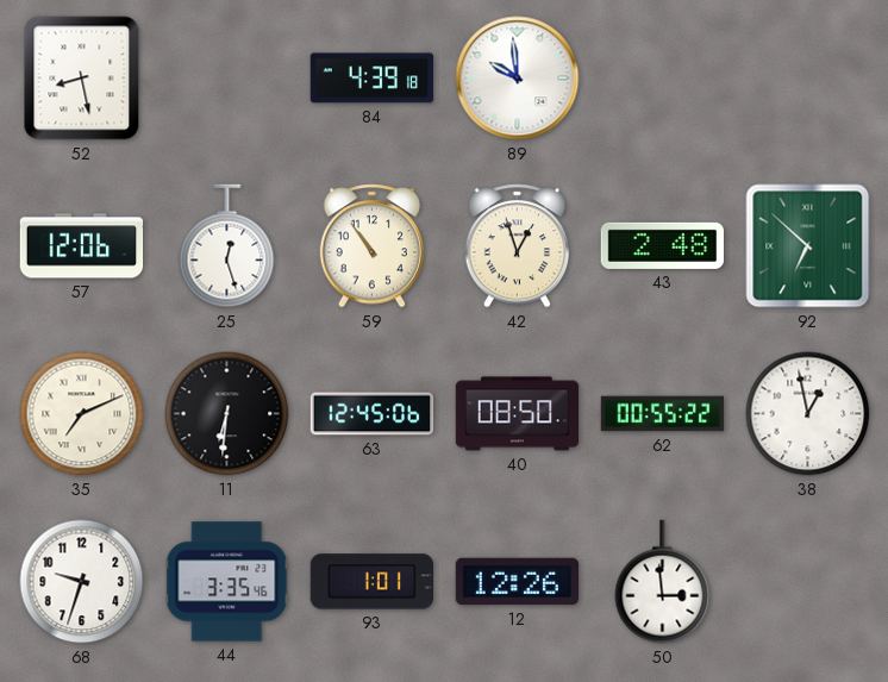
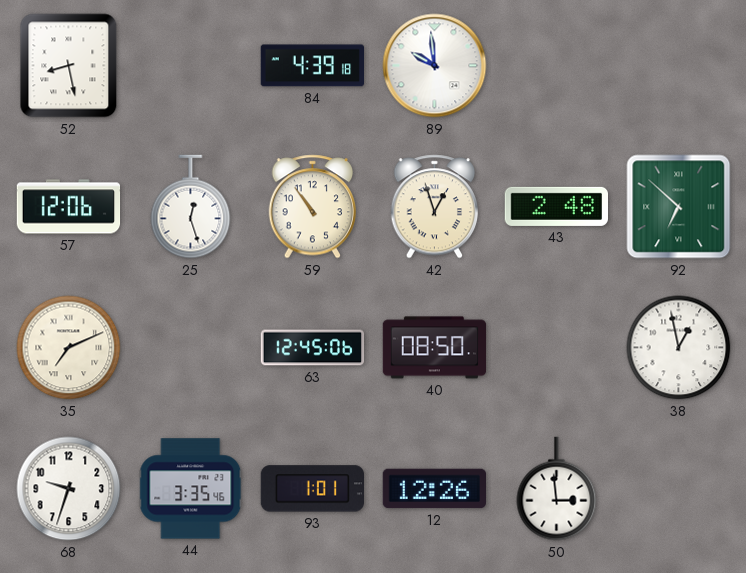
11: 6:31 -> none
62: 00:55 -> none
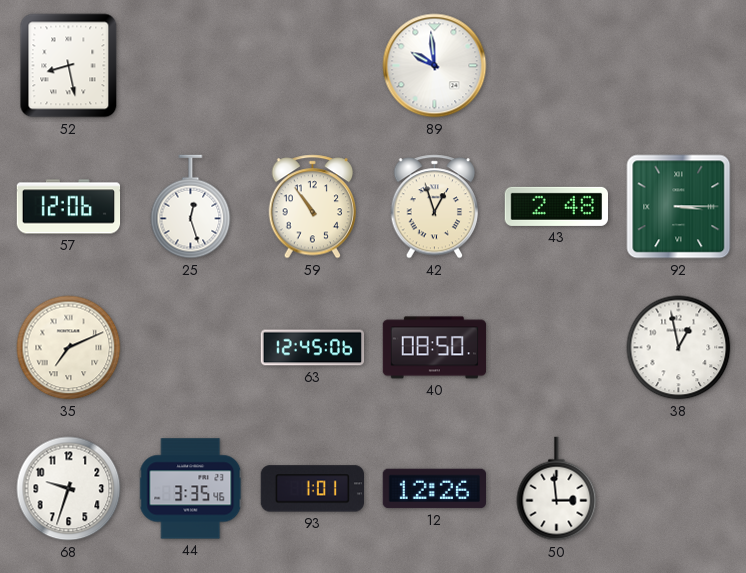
84: 4:39 -> none
92: 6:52 -> 3:15
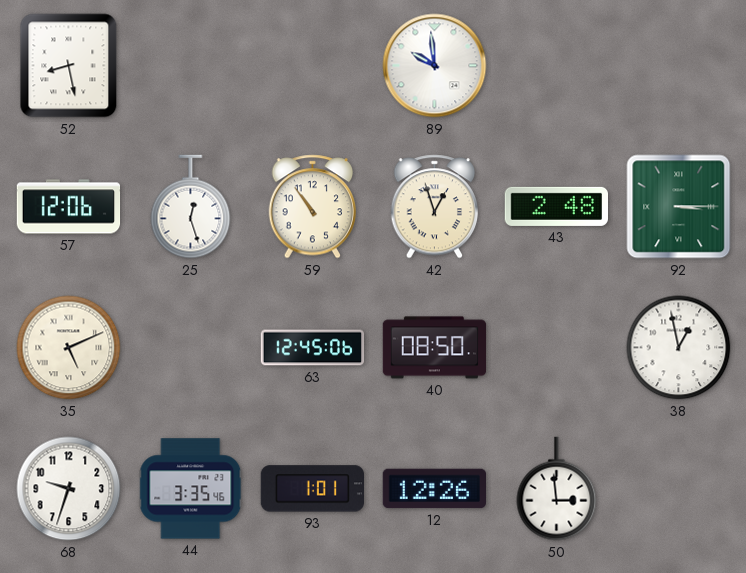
35: 7:11 -> 5:11
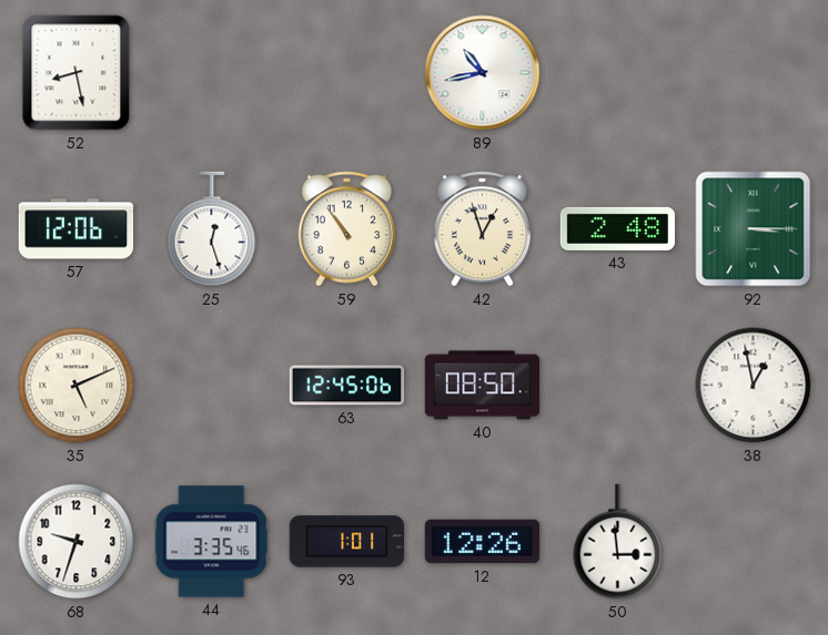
89: 9:59 -> 10:43
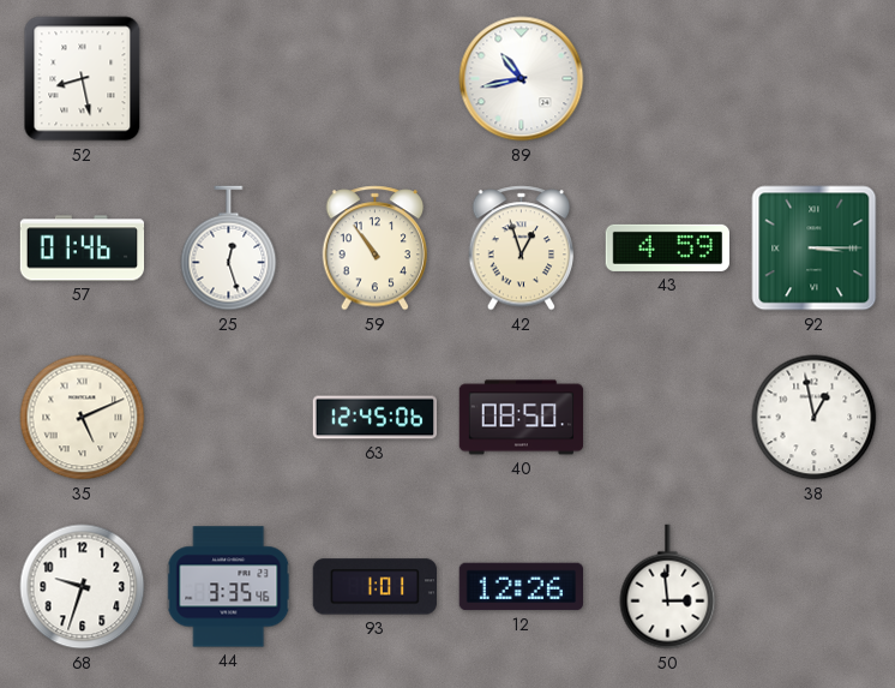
57: 12:06 -> 01:46
43: 2:48 -> 4:59
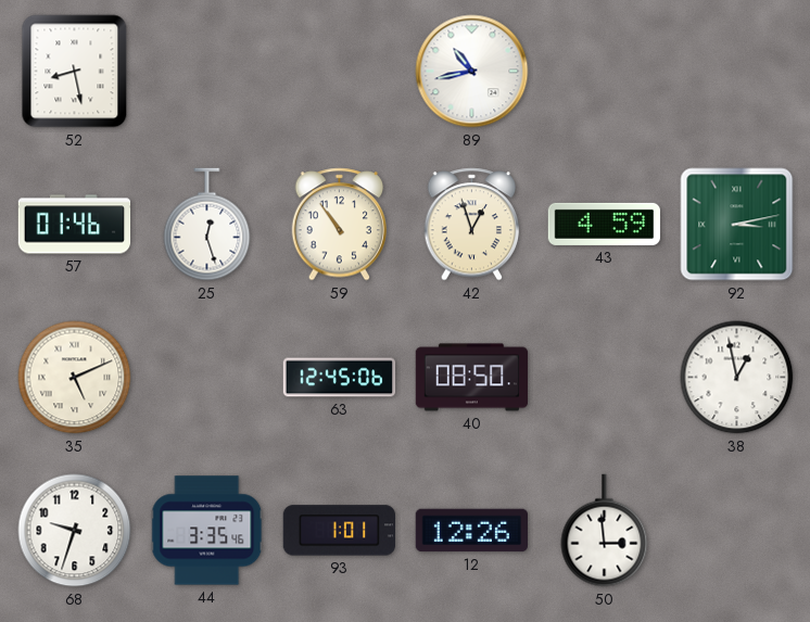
92: 3:15 -> 3:13
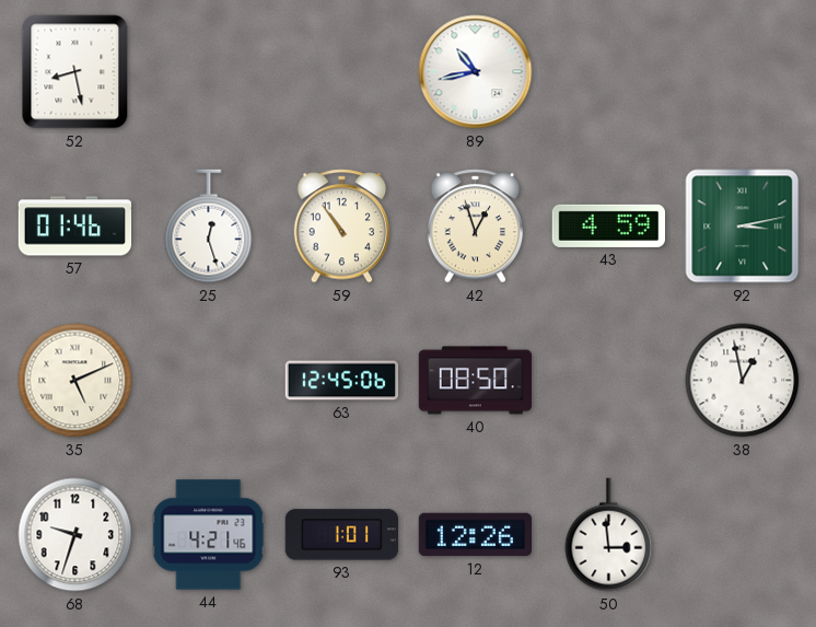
44: 3:35 -> 4:21
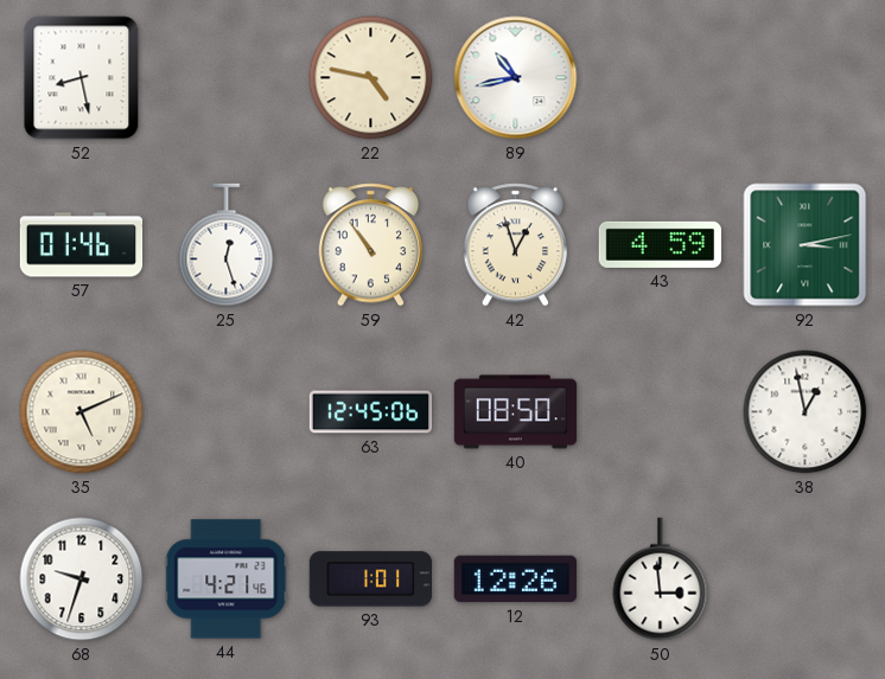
22: none -> 4:47
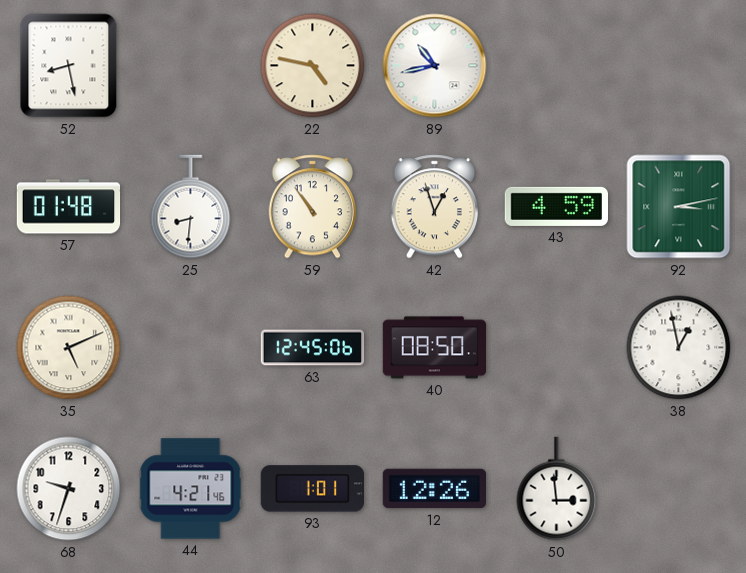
57: 01:46 -> 01:48
25: 12:27 -> 8:31
